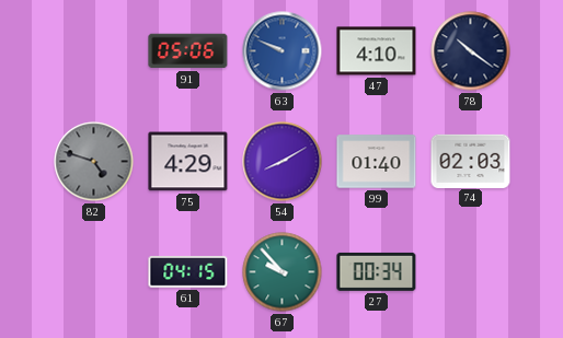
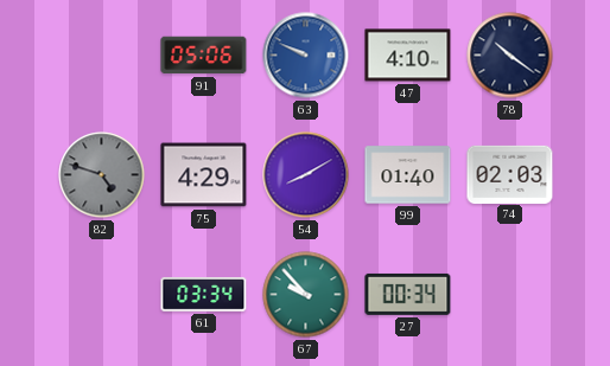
61: 04:15 -> 03:34
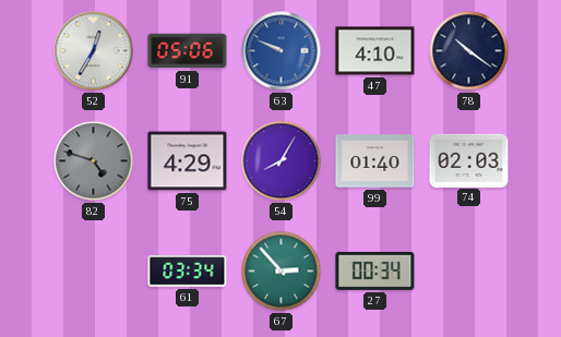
52: none -> 12:35
54: 8:10 -> 8:05
67: 9:53 -> 2:53
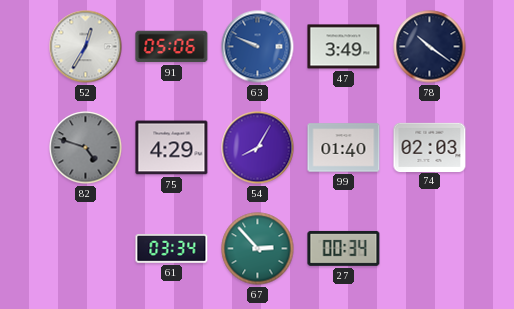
47: 4:10 -> 3:49
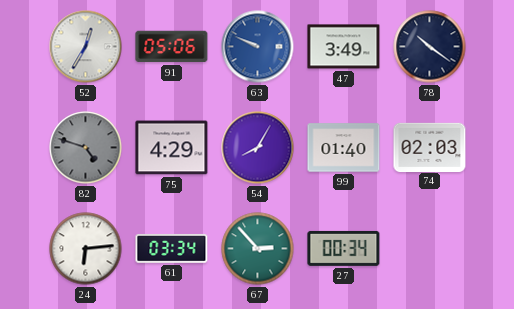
24: none -> 6:14
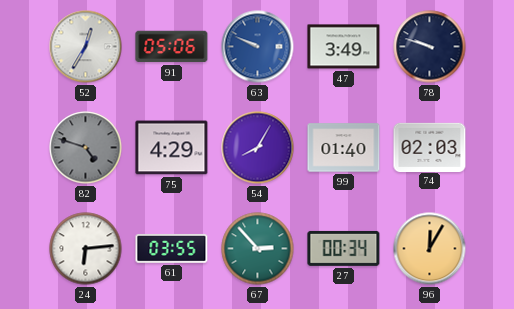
78: 10:21 -> 9:48
61: 03:34 -> 03:55
96: none -> 12:05
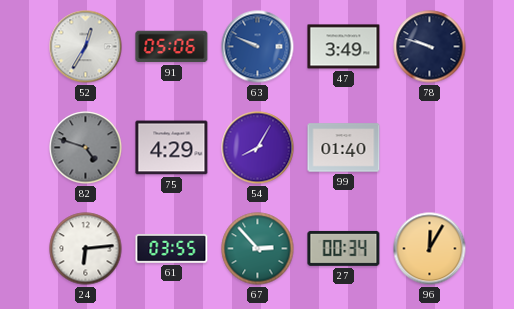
74: 02:03 -> none
